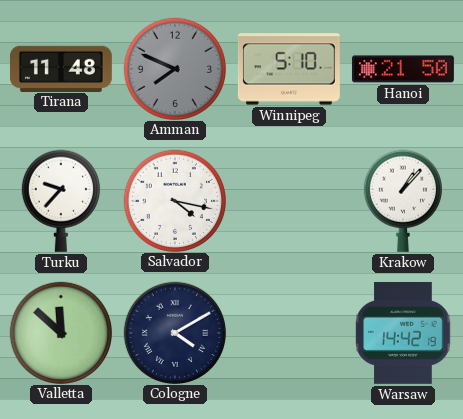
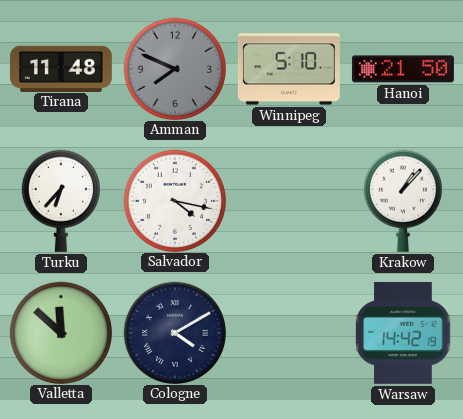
Turku: 9:37 -> 6:37
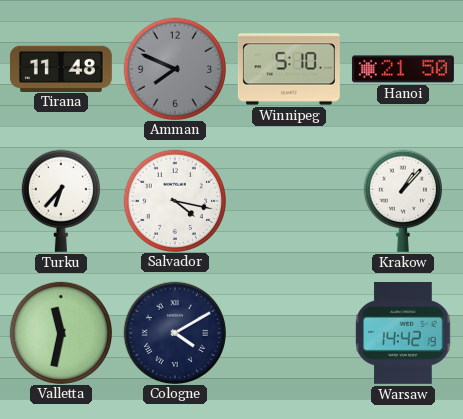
Valletta: 11:52 -> 11:32
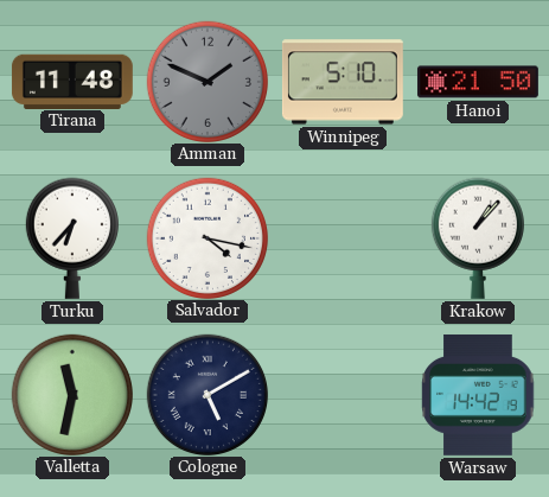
Amman: 7:49 -> 1:49
Cologne: 4:10 -> 5:10
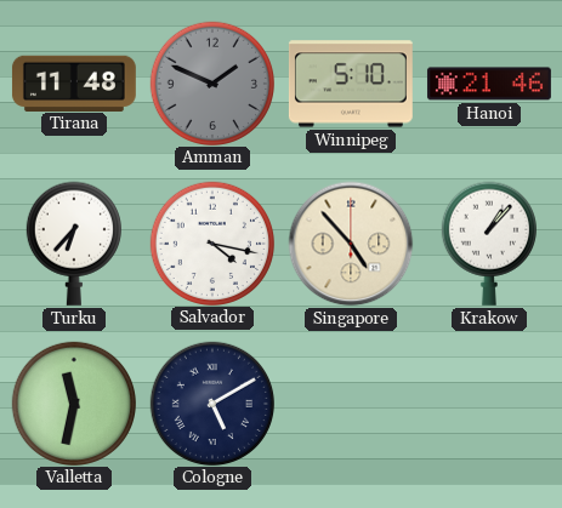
Hanoi: 21:50 -> 21:46
Singapore: none -> 4:53
Warsaw: 14:42 -> none
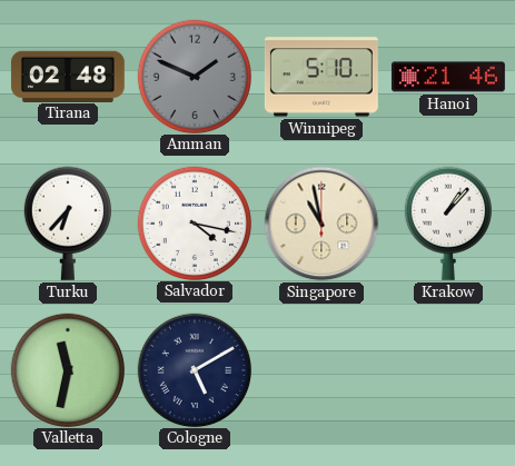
Tirana: 11:48 -> 02:48
Singapore: 4:53 -> 10:58
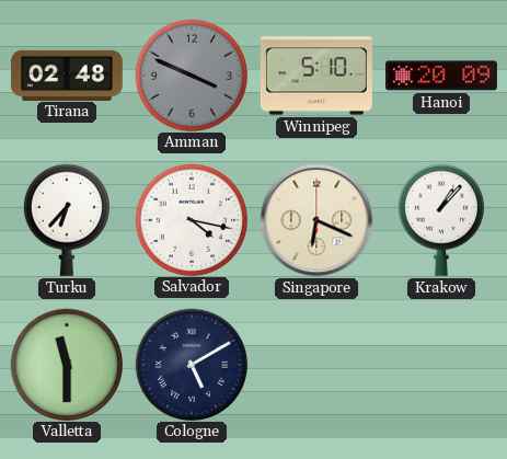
Amman: 1:49 -> 3:49
Hanoi: 21:46 -> 20:09
Singapore: 10:58 -> 6:19
Valletta: 11:32 -> 11:30
